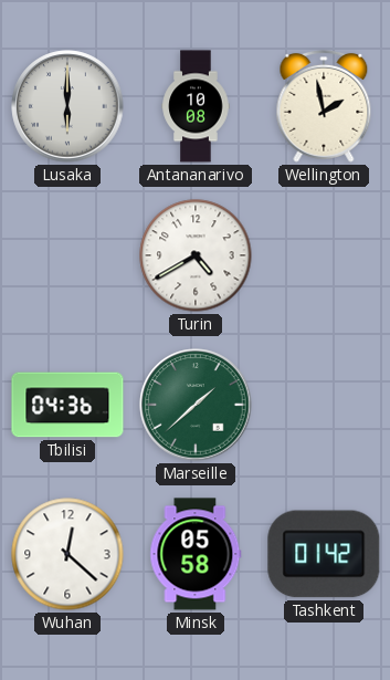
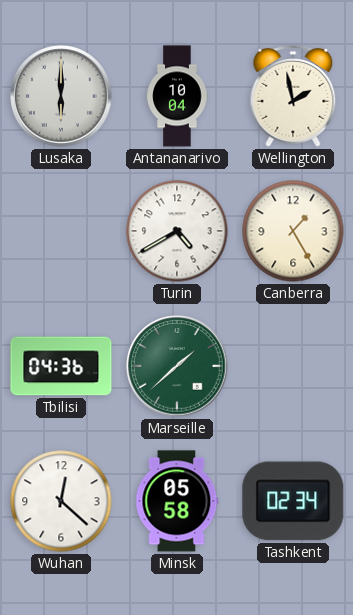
Antananarivo: 10:08 -> 10:04
Canberra: none -> 1:25
Tashkent: 01:42 -> 02:34
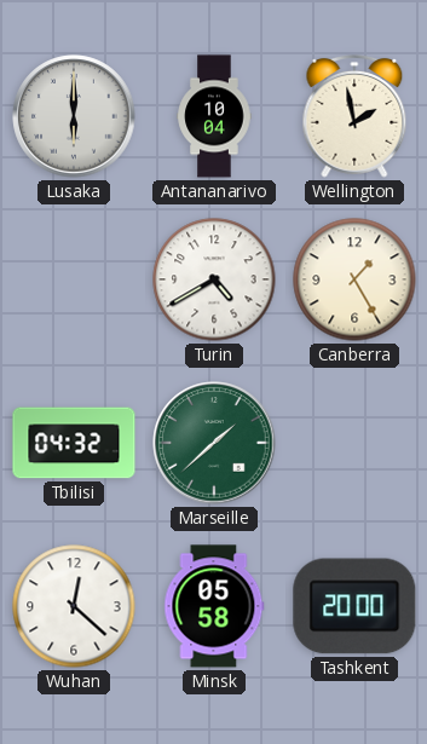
Tbilisi: 04:36 -> 04:32
Tashkent: 02:34 -> 20:00
